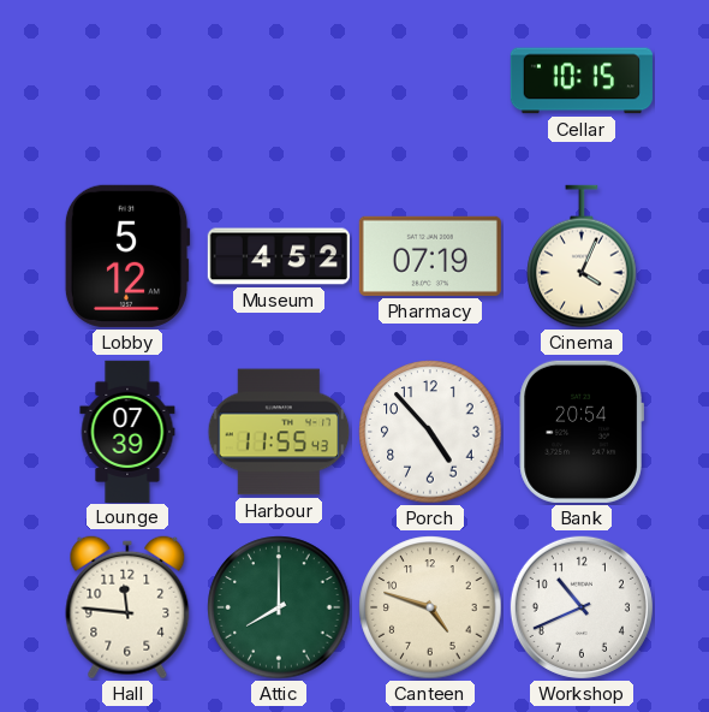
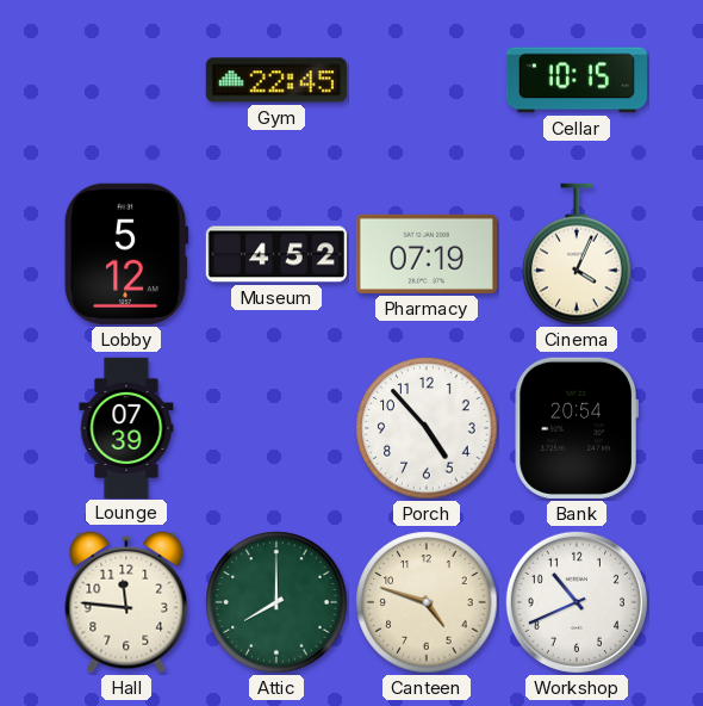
Gym: none -> 22:45
Harbour: 11:55 -> none
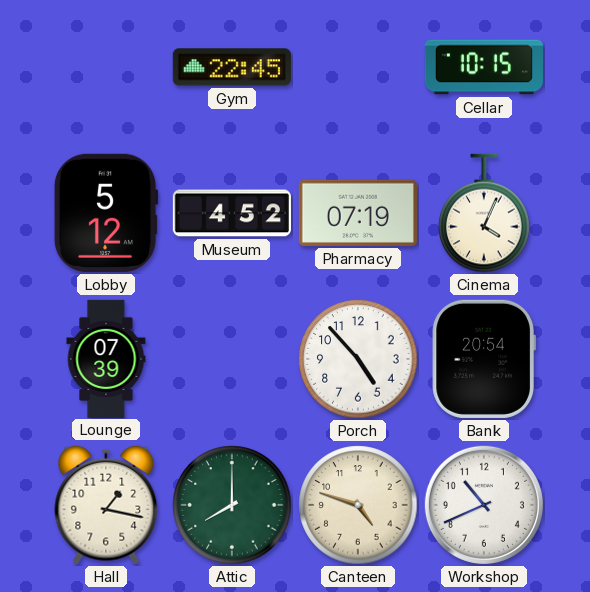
Hall: 11:46 -> 1:17
